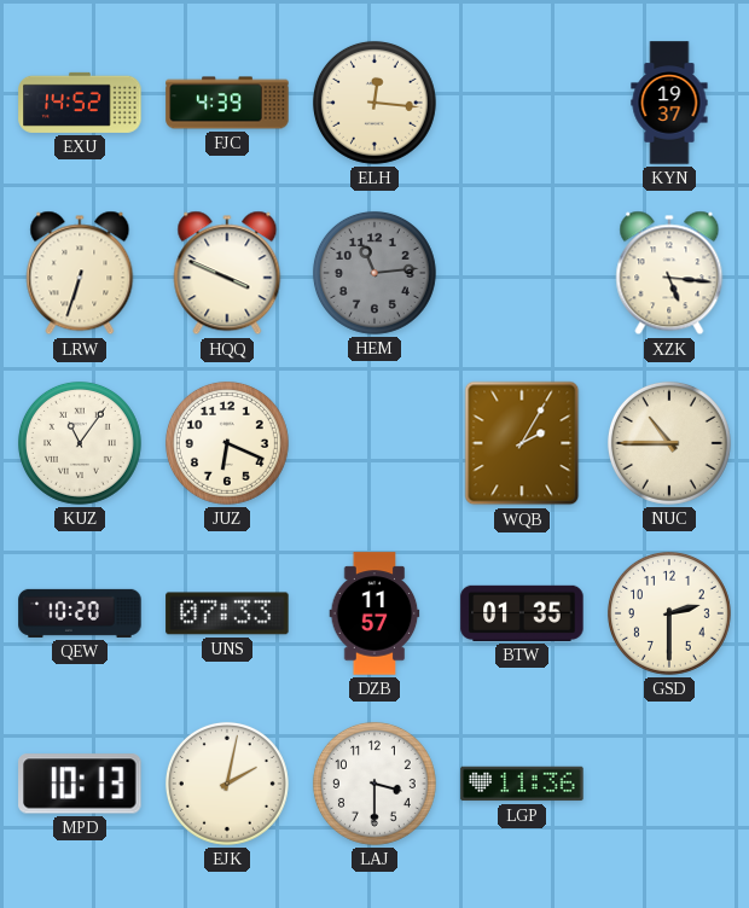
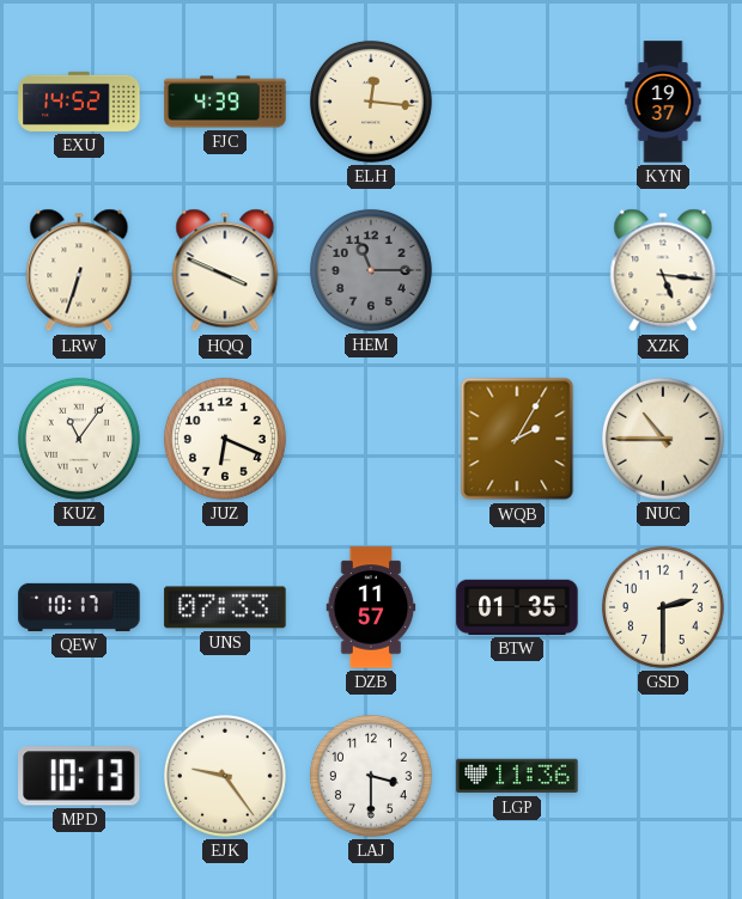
HEM: 11:14 -> 11:15
QEW: 10:20 -> 10:17
EJK: 2:02 -> 9:24
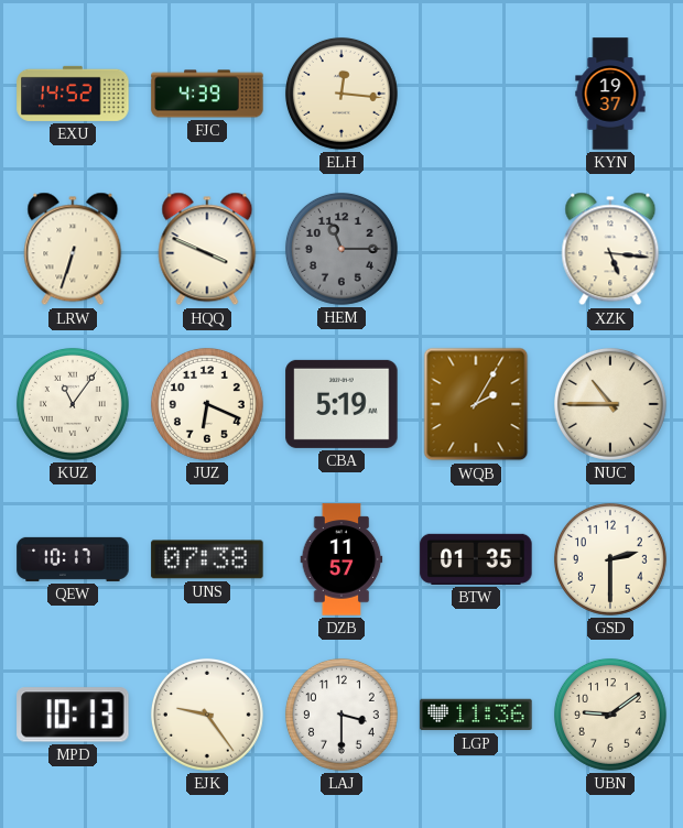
CBA: none -> 5:19
UNS: 07:33 -> 07:38
UBN: none -> 9:09
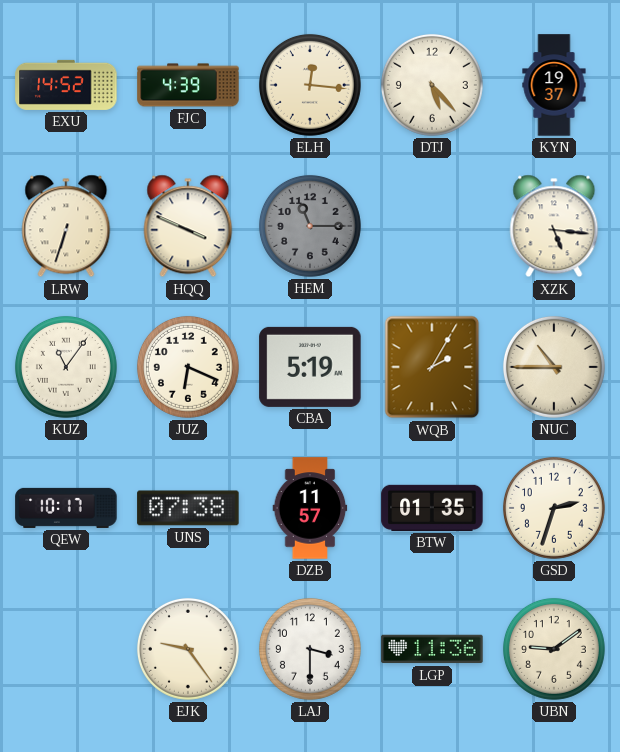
DTJ: none -> 5:23
GSD: 2:30 -> 2:33
MPD: 10:13 -> none
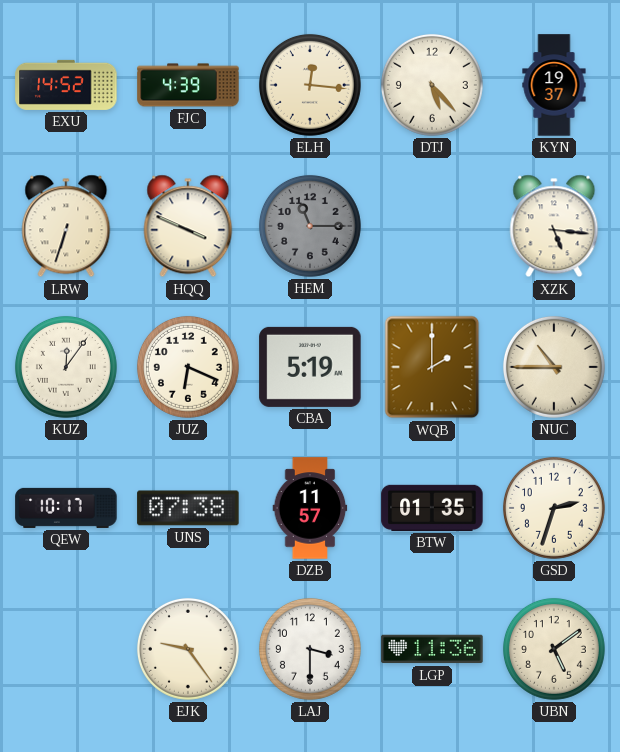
KUZ: 11:06 -> 12:06
WQB: 2:05 -> 2:00
UBN: 9:09 -> 5:09
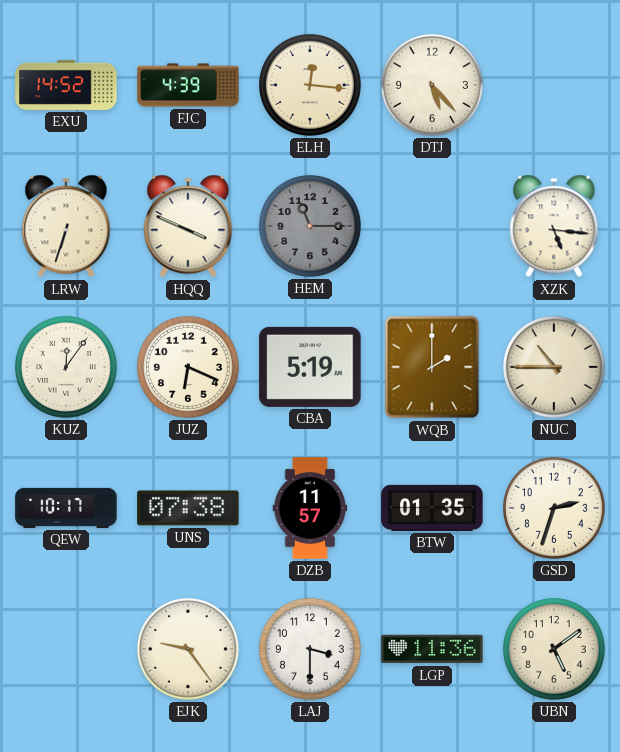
KYN: 19:37 -> none
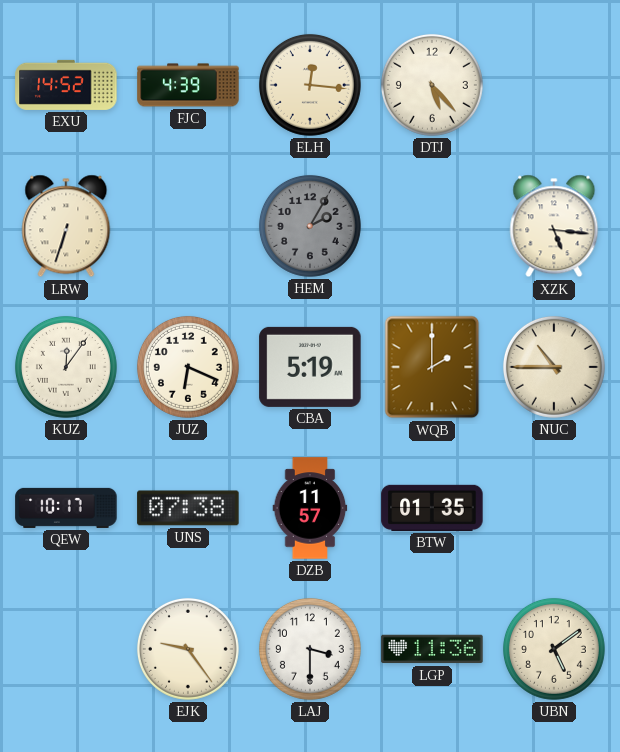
HQQ: 3:49 -> none
HEM: 11:15 -> 2:05
GSD: 2:33 -> none
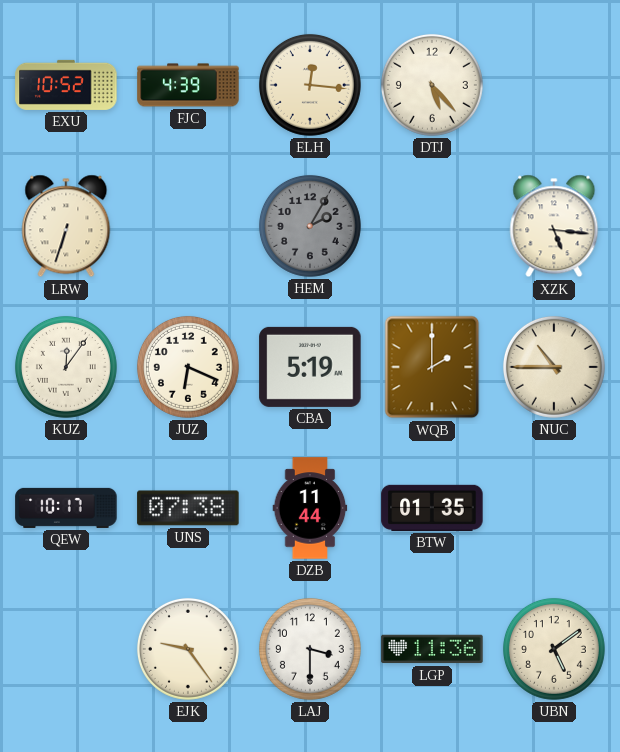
EXU: 14:52 -> 10:52
DZB: 11:57 -> 11:44
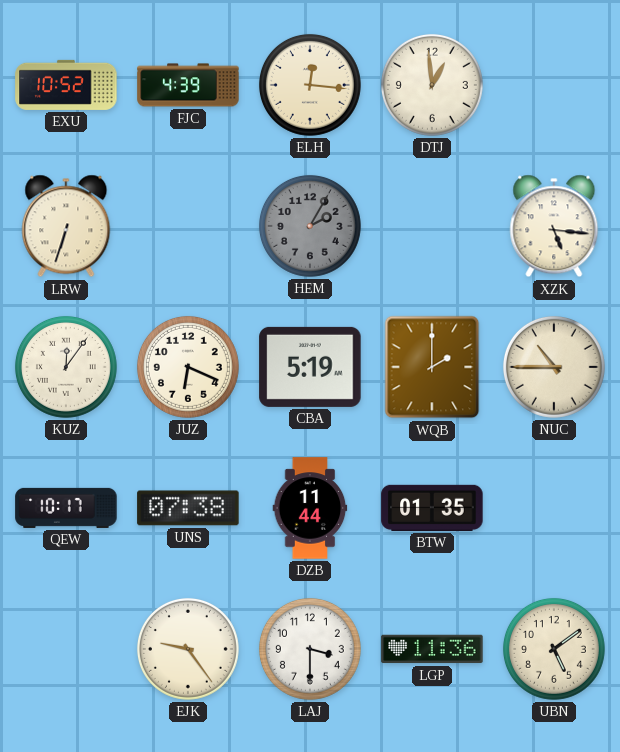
DTJ: 5:23 -> 12:59
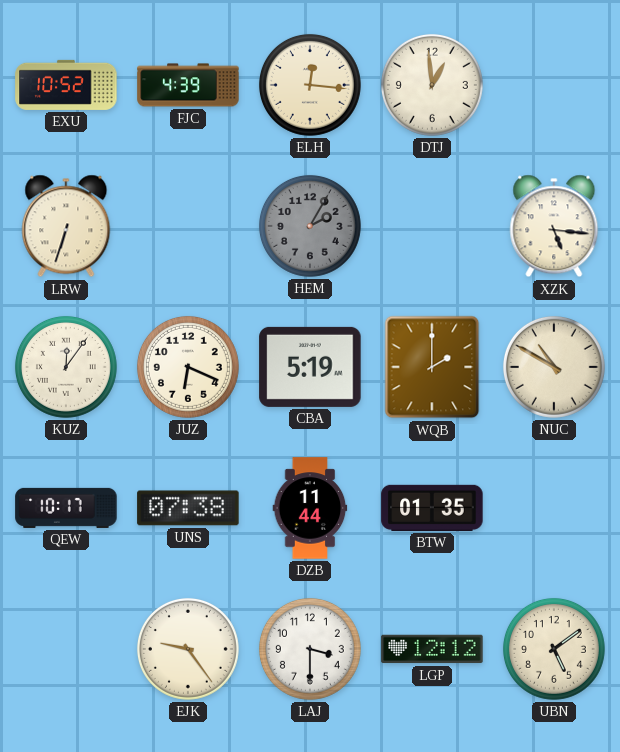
NUC: 10:45 -> 10:50
LGP: 11:36 -> 12:12
